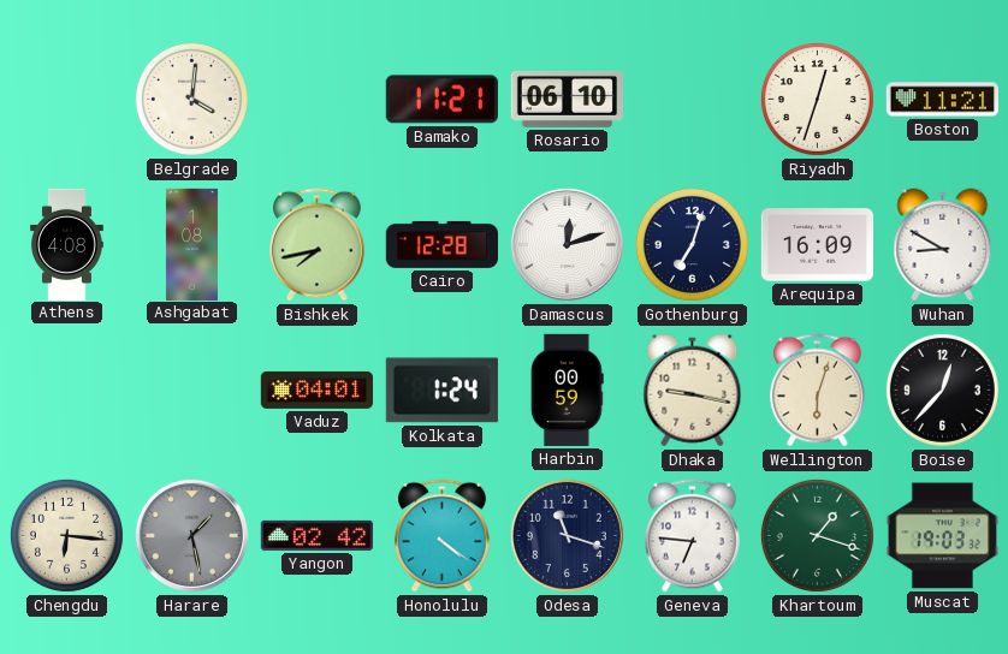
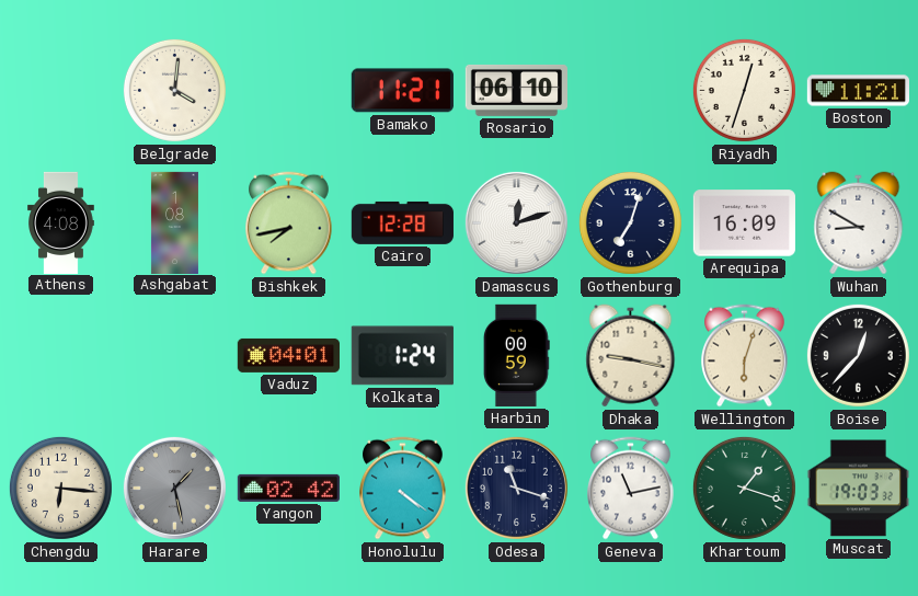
Geneva: 6:46 -> 11:13
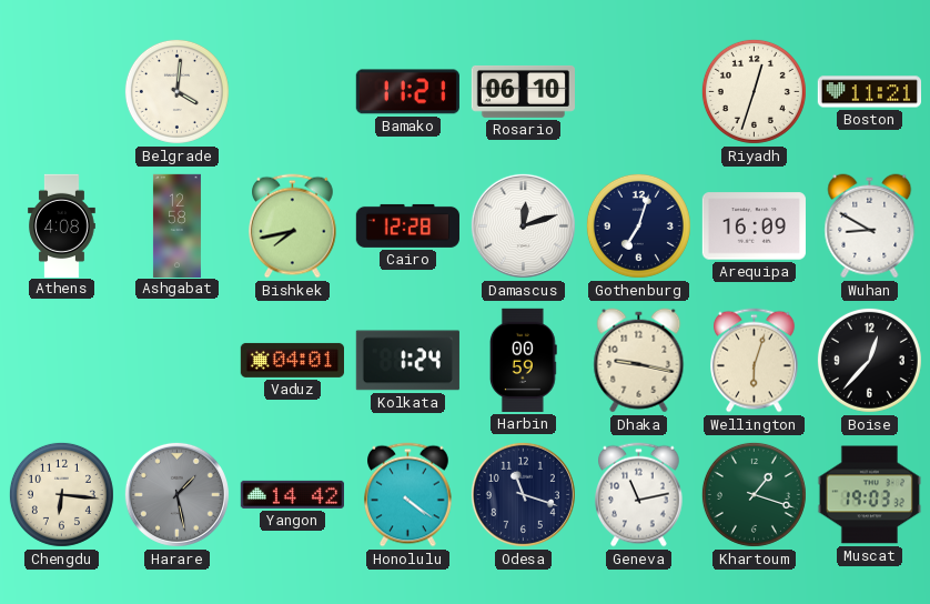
Ashgabat: 1:08 -> 12:58
Yangon: 02:42 -> 14:42
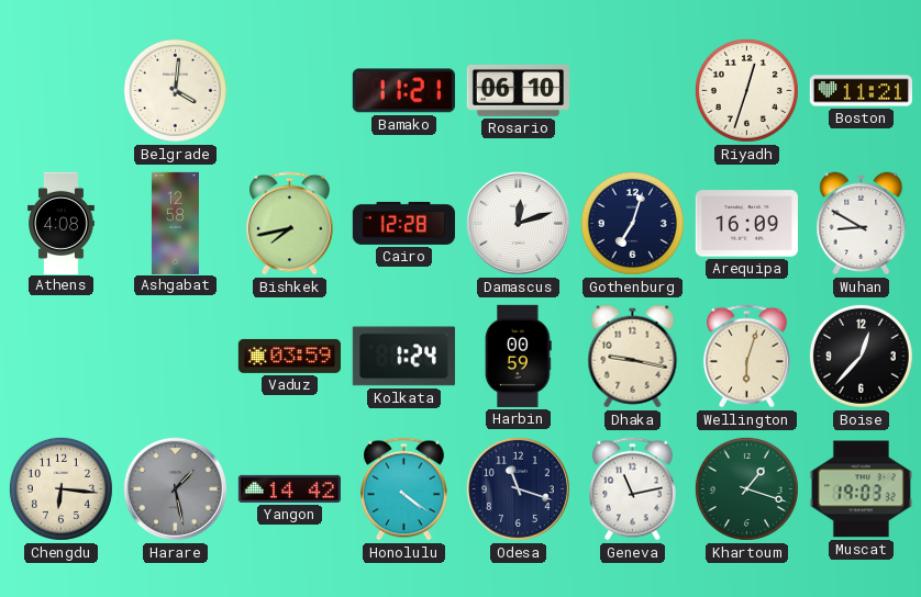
Vaduz: 04:01 -> 03:59
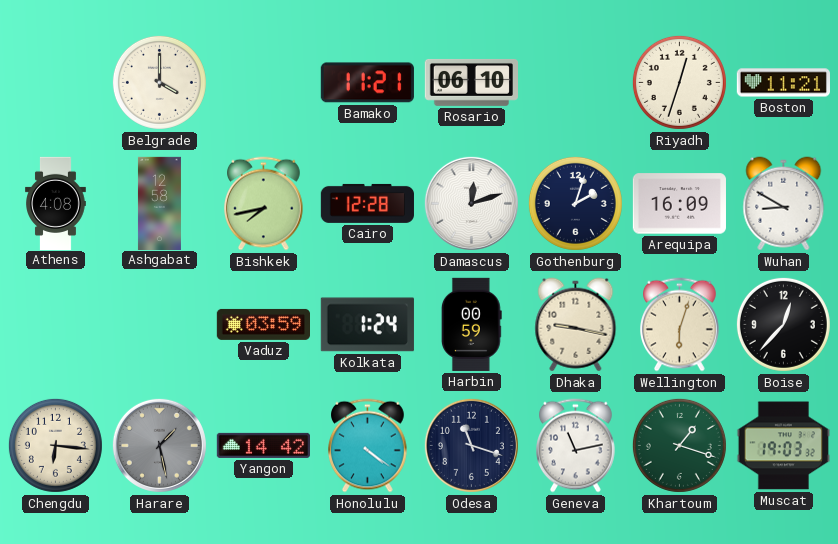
Belgrade: 4:01 -> 4:00
Gothenburg: 7:03 -> 2:03
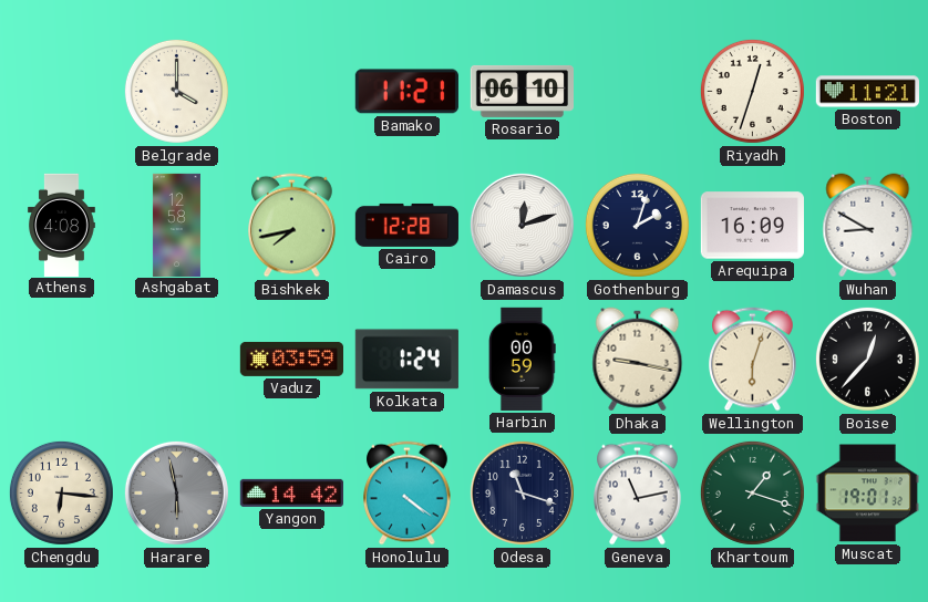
Harare: 1:28 -> 5:58
Muscat: 19:03 -> 19:01
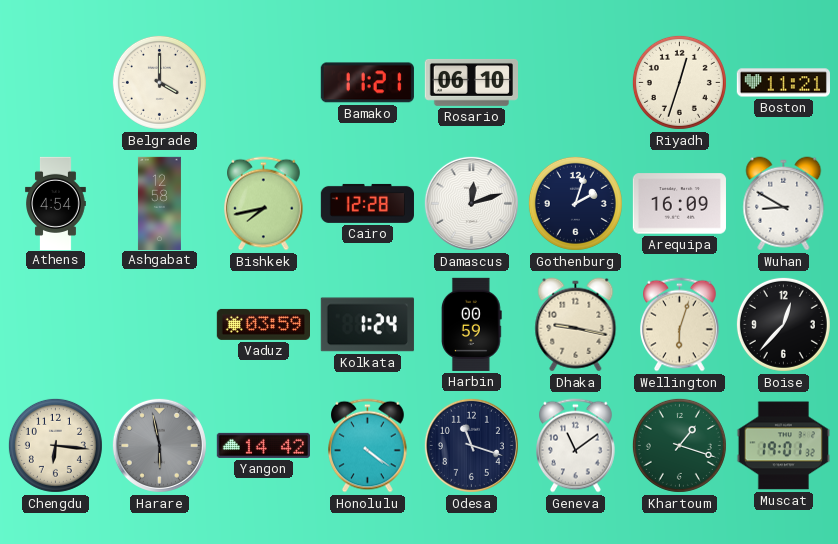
Athens: 4:08 -> 4:54
Geneva: 11:13 -> 11:09
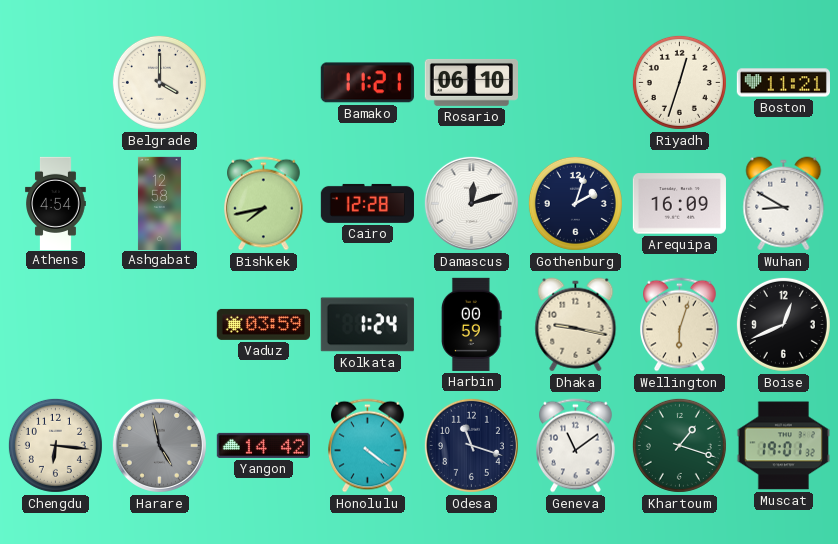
Boise: 12:37 -> 12:41
Harare: 5:58 -> 4:58
